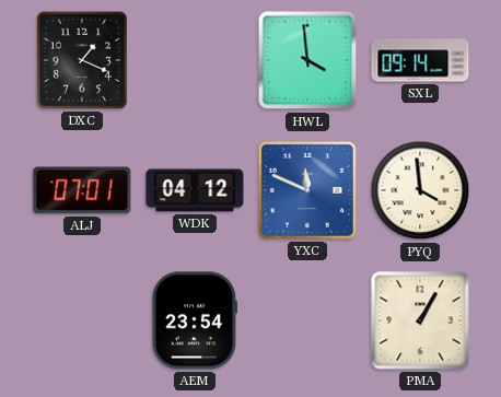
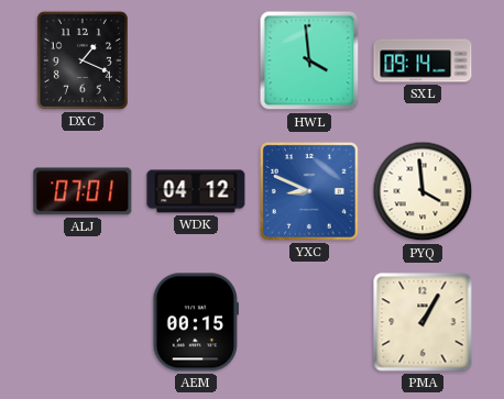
YXC: 11:49 -> 8:49
AEM: 23:54 -> 00:15
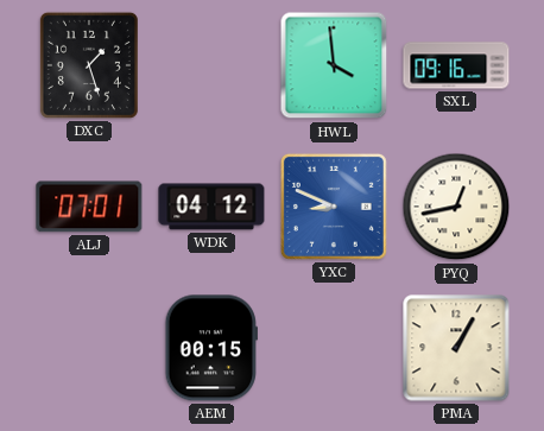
DXC: 1:19 -> 1:27
SXL: 09:14 -> 09:16
PYQ: 3:59 -> 12:43
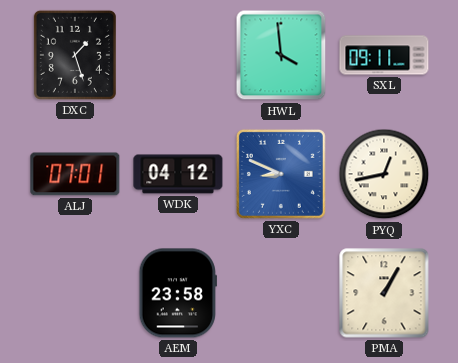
SXL: 09:16 -> 09:11
AEM: 00:15 -> 23:58
